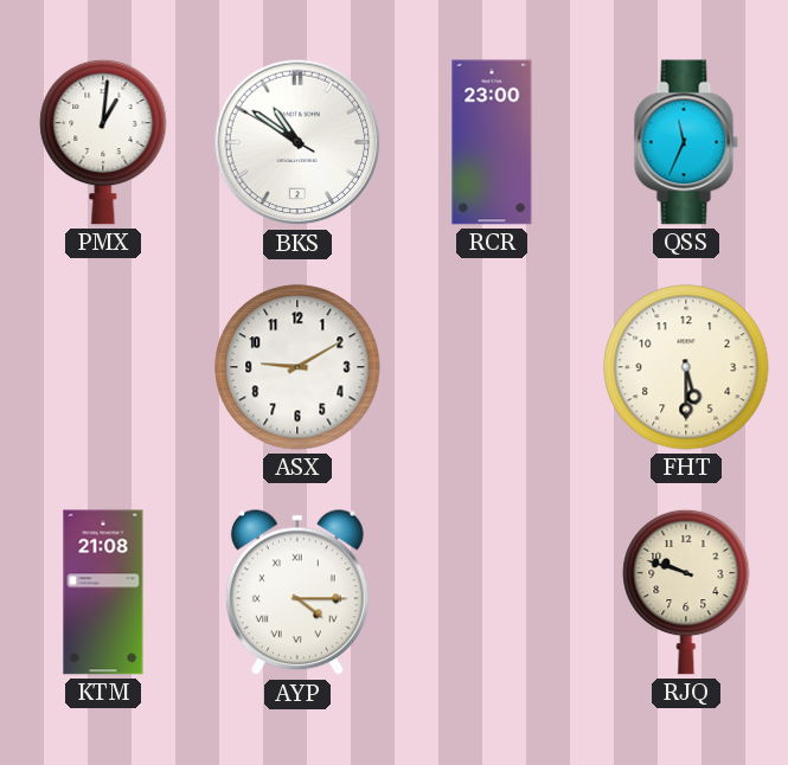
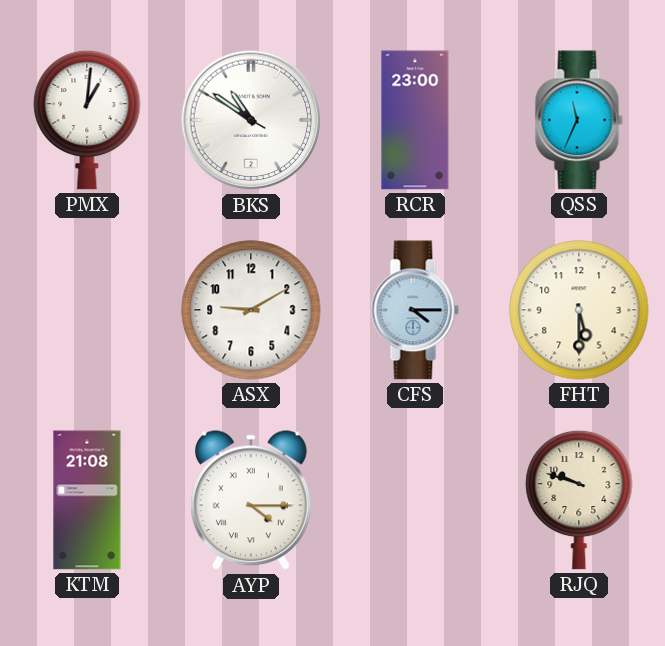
CFS: none -> 4:15
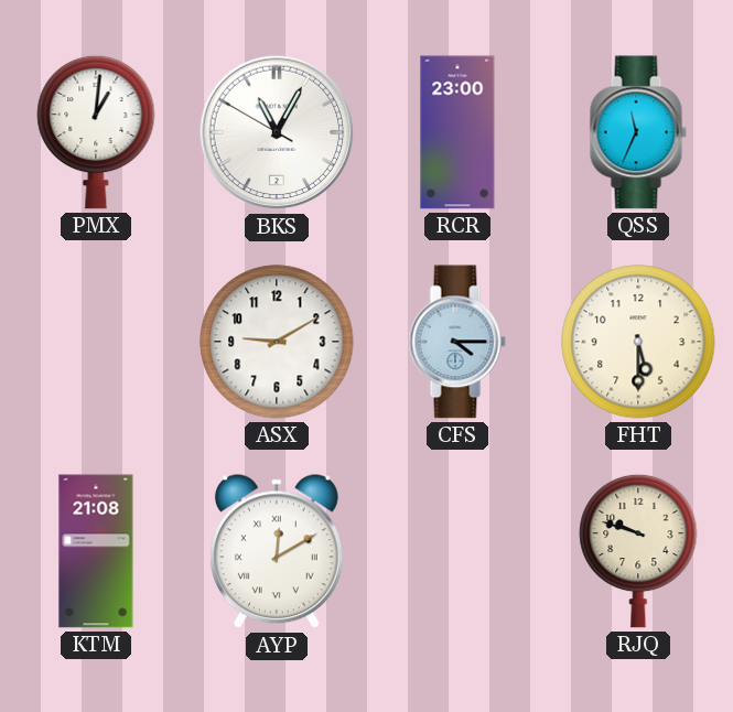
BKS: 10:50 -> 11:04
AYP: 4:15 -> 12:10
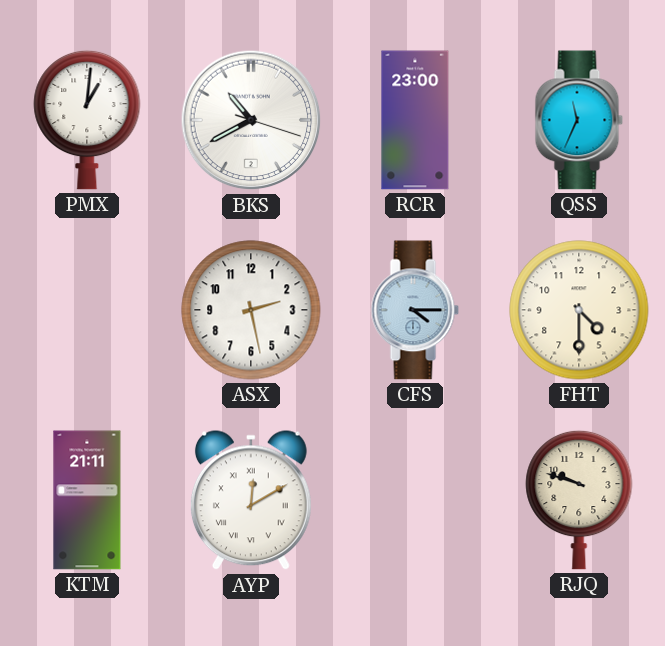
BKS: 11:04 -> 10:40
ASX: 9:10 -> 2:28
FHT: 5:30 -> 4:30
KTM: 21:08 -> 21:11
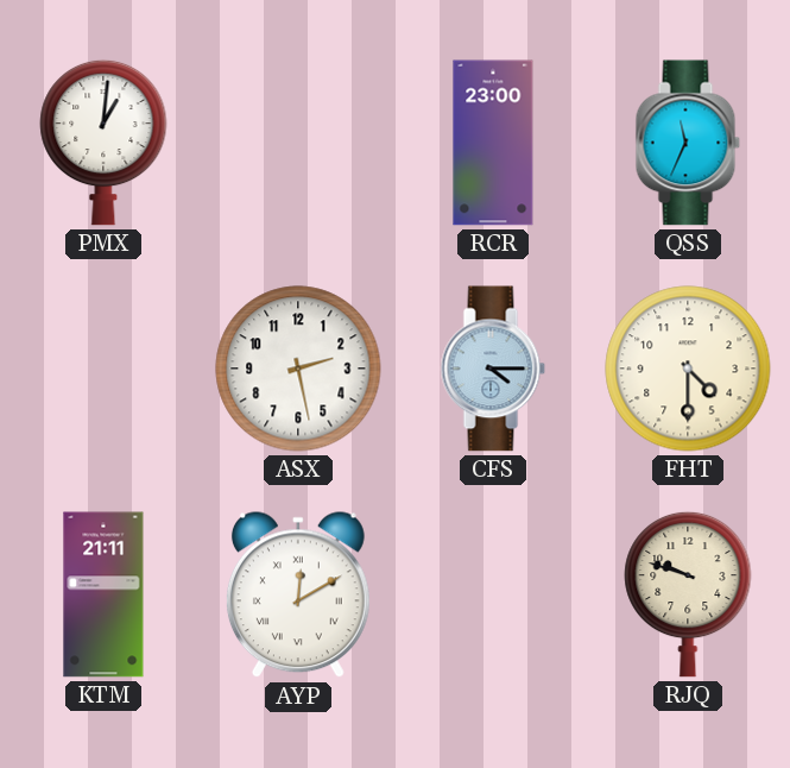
BKS: 10:40 -> none
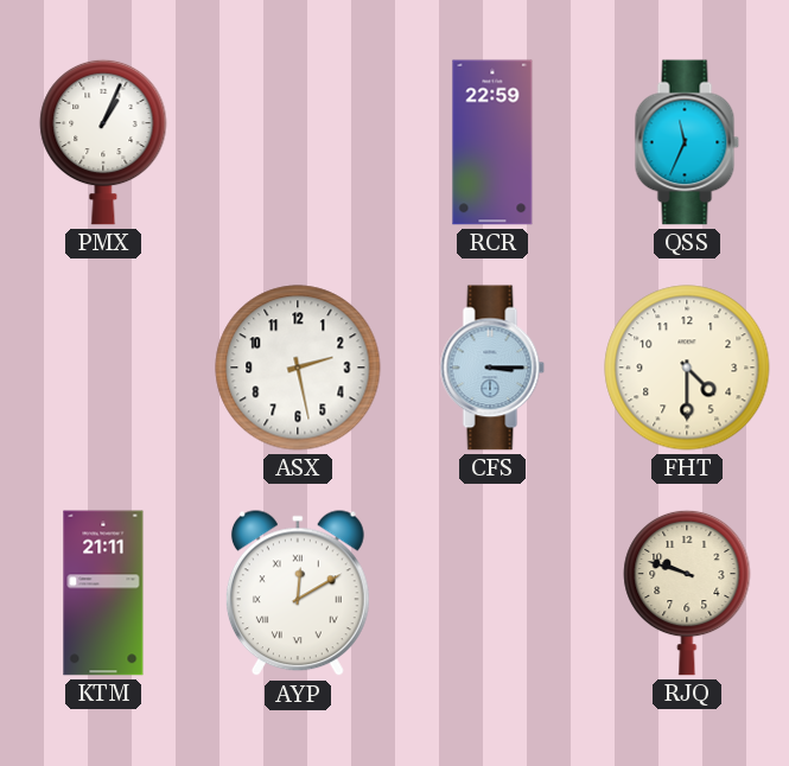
PMX: 1:01 -> 1:04
RCR: 23:00 -> 22:59
CFS: 4:15 -> 3:15
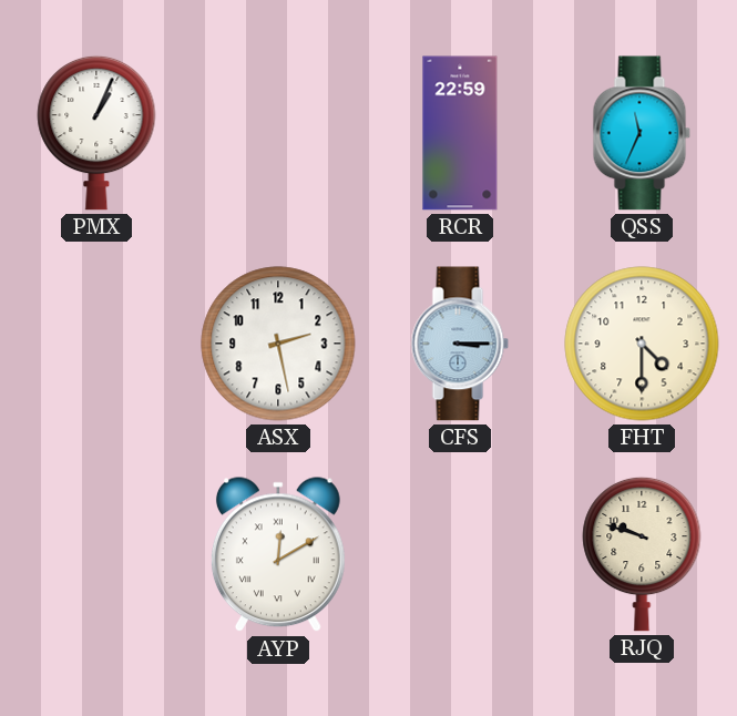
KTM: 21:11 -> none
